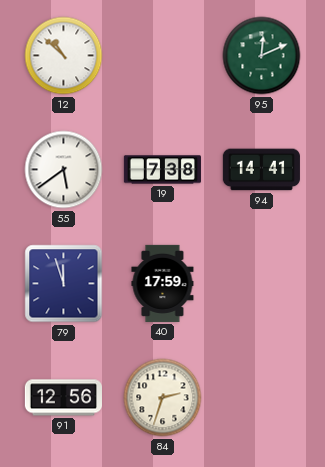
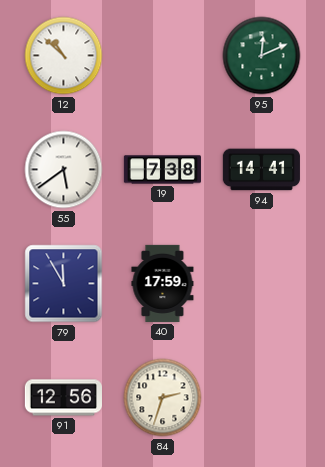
79: 11:57 -> 11:55
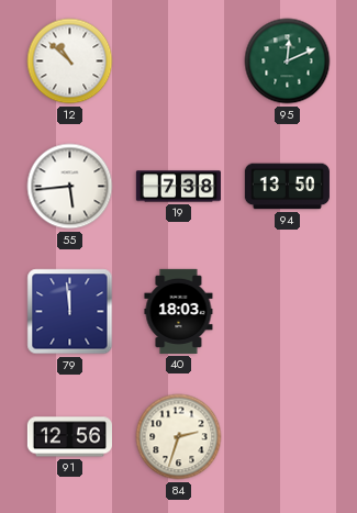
55: 5:39 -> 5:44
94: 14:41 -> 13:50
79: 11:55 -> 11:59
40: 17:59 -> 18:03
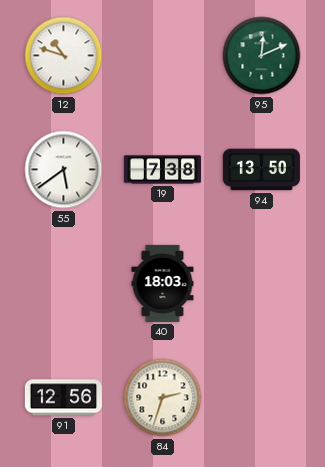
12: 10:52 -> 10:48
55: 5:44 -> 5:39
79: 11:59 -> none
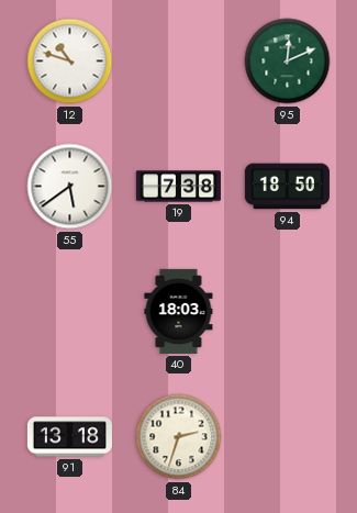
94: 13:50 -> 18:50
91: 12:56 -> 13:18
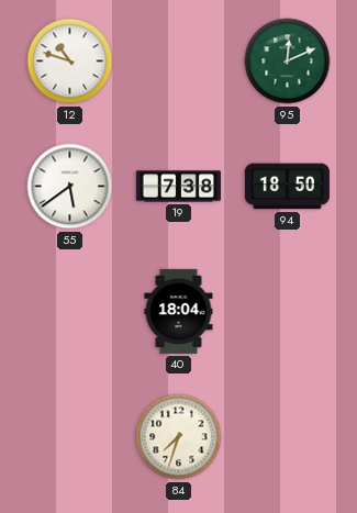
40: 18:03 -> 18:04
91: 13:18 -> none
84: 2:33 -> 7:33
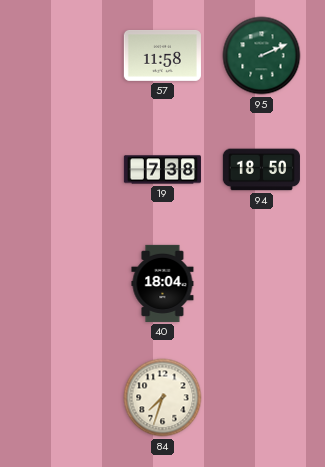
12: 10:48 -> none
57: none -> 11:58
95: 12:11 -> 2:11
55: 5:39 -> none
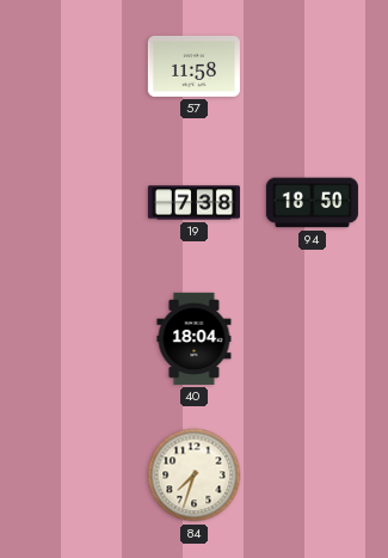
95: 2:11 -> none
